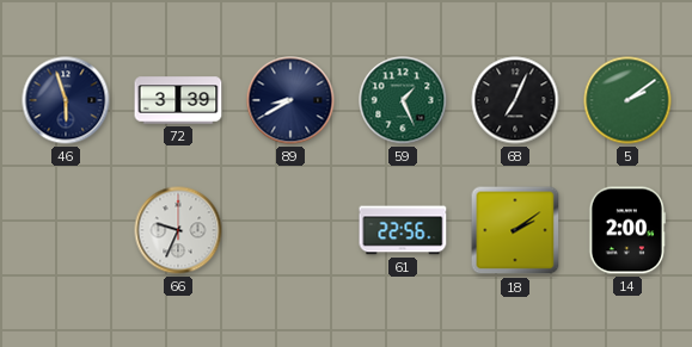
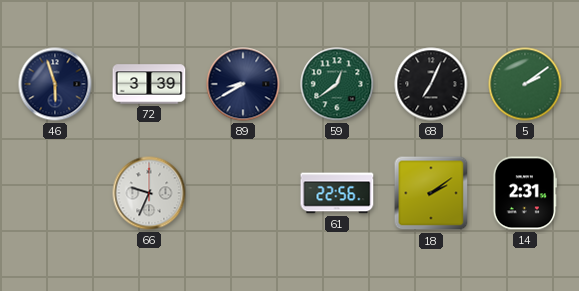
59: 1:26 -> 12:39
14: 2:00 -> 2:31
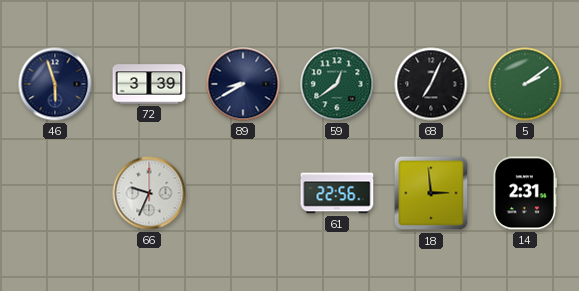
18: 2:09 -> 2:59
